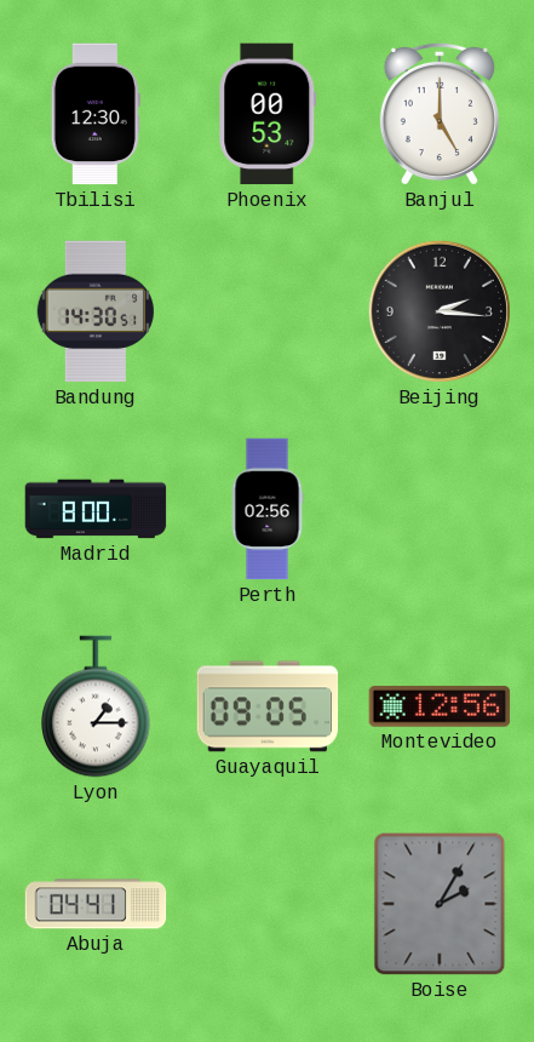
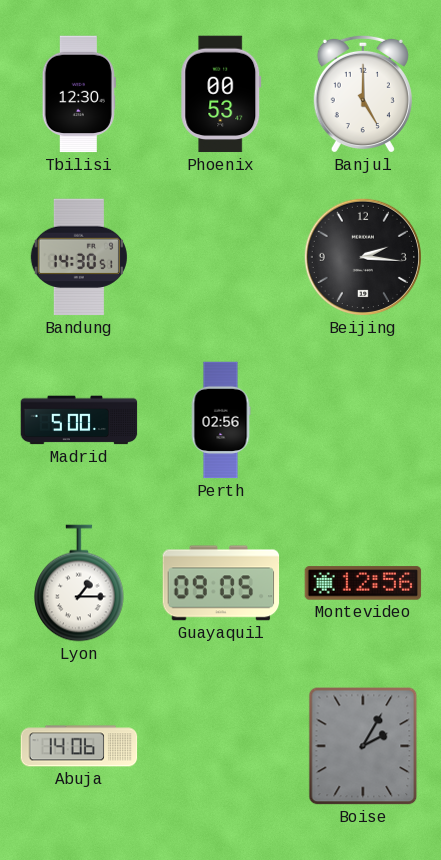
Madrid: 8:00 -> 5:00
Abuja: 04:41 -> 14:06
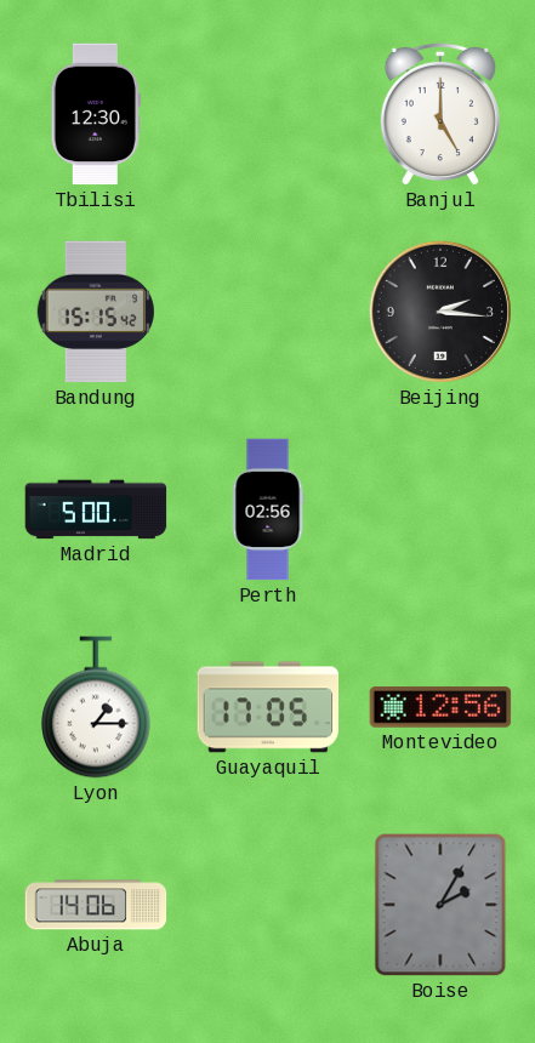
Phoenix: 00:53 -> none
Bandung: 14:30 -> 15:15
Guayaquil: 09:05 -> 17:05
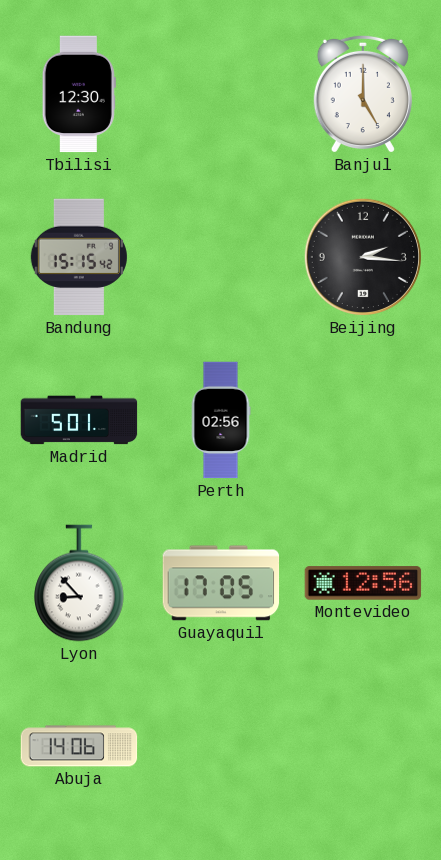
Madrid: 5:00 -> 5:01
Lyon: 1:15 -> 8:53
Boise: 2:05 -> none
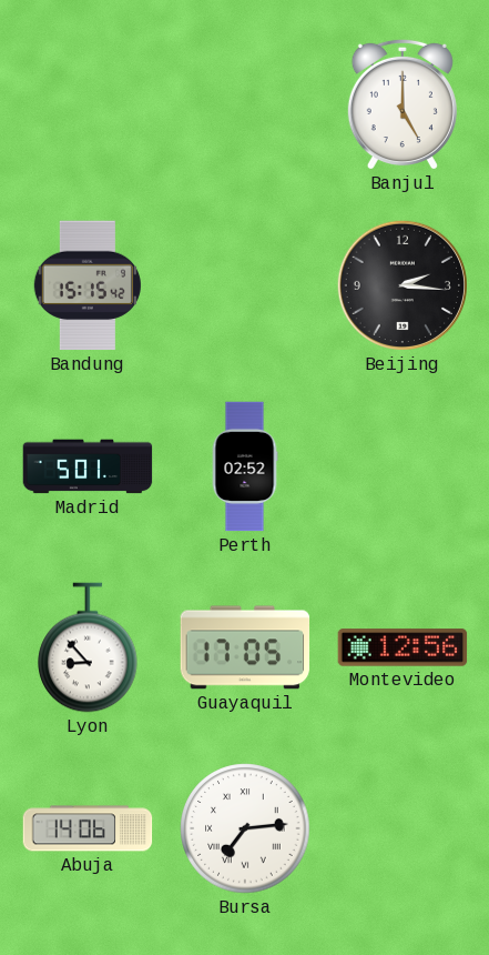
Tbilisi: 12:30 -> none
Perth: 02:56 -> 02:52
Bursa: none -> 7:14
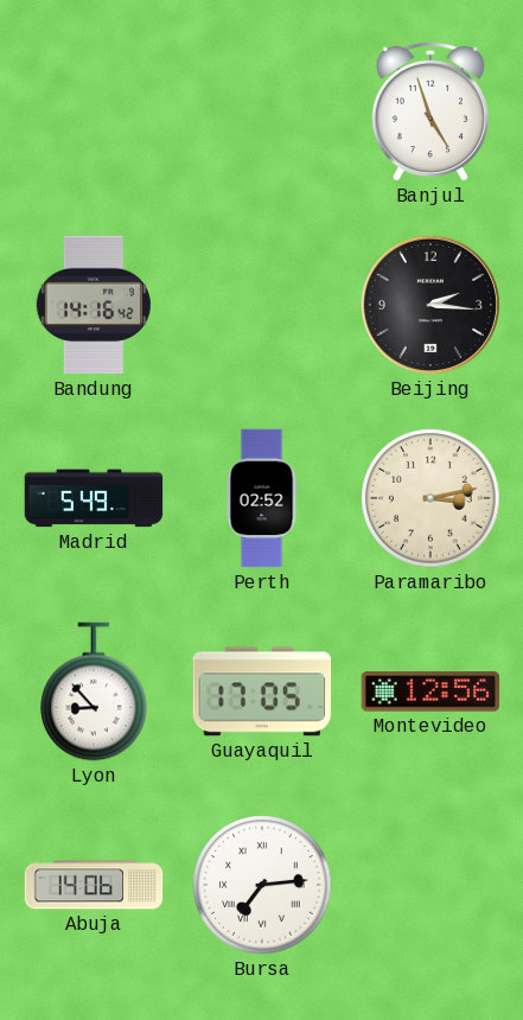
Banjul: 5:00 -> 4:57
Bandung: 15:15 -> 14:16
Madrid: 5:01 -> 5:49
Paramaribo: none -> 3:13
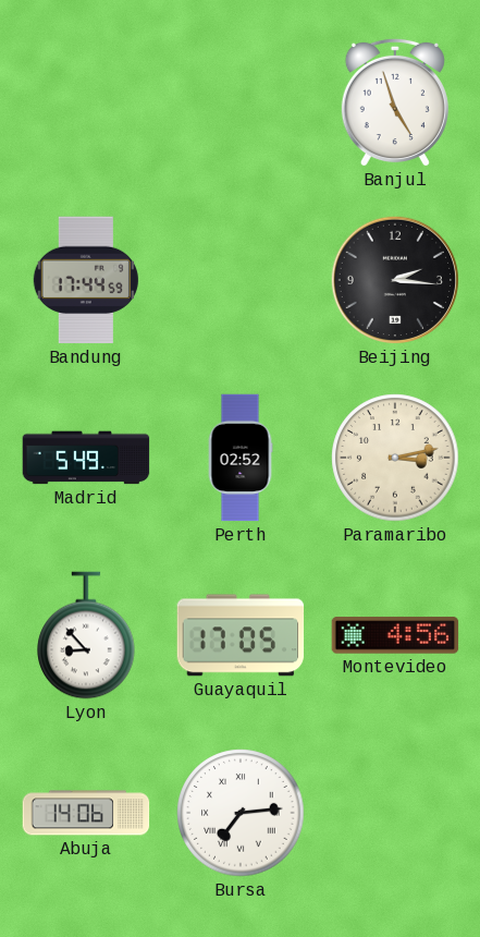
Bandung: 14:16 -> 17:44
Montevideo: 12:56 -> 4:56
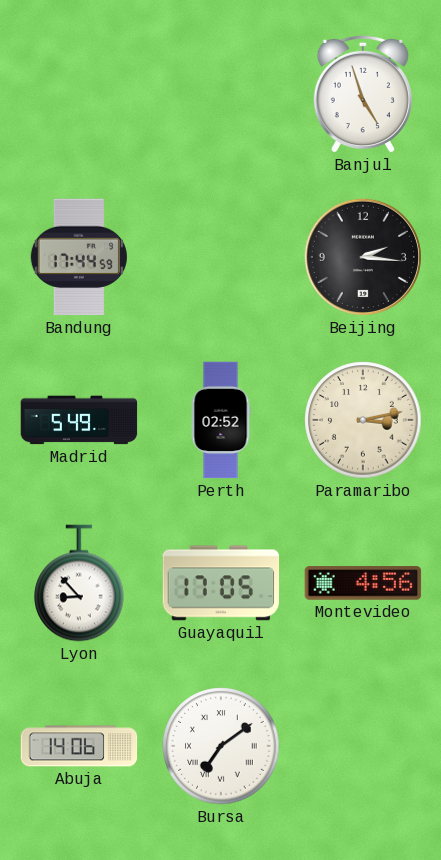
Bursa: 7:14 -> 7:09
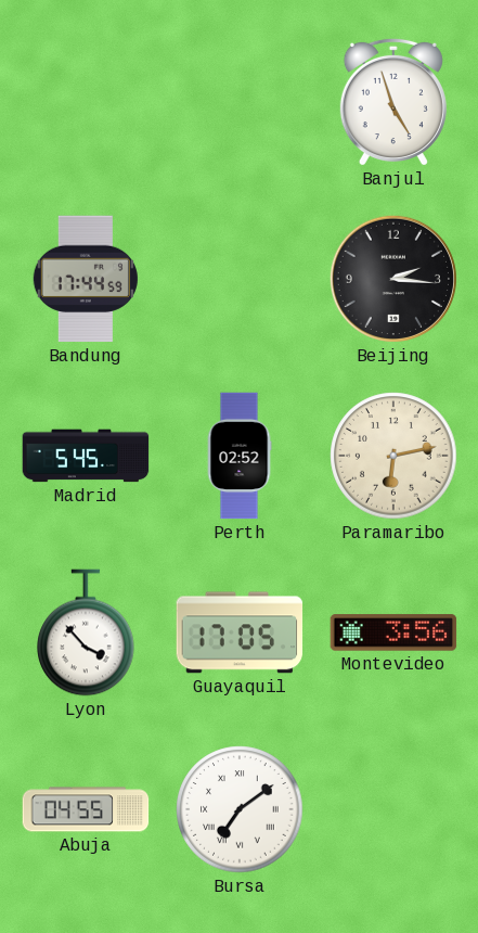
Madrid: 5:49 -> 5:45
Paramaribo: 3:13 -> 6:13
Lyon: 8:53 -> 3:53
Montevideo: 4:56 -> 3:56
Abuja: 14:06 -> 04:55
